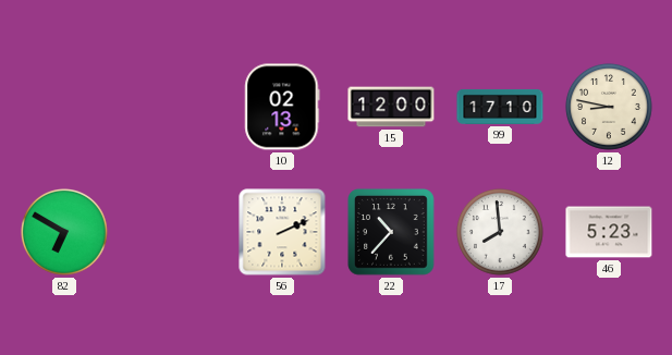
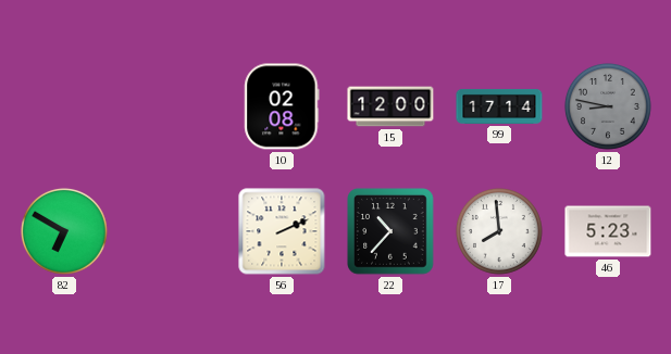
10: 02:13 -> 02:08
99: 17:10 -> 17:14
12 dial: cream -> grey
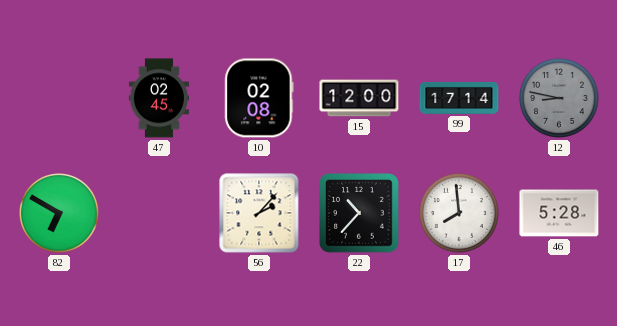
47: none -> 02:45
56: 2:11 -> 2:07
46: 5:23 -> 5:28
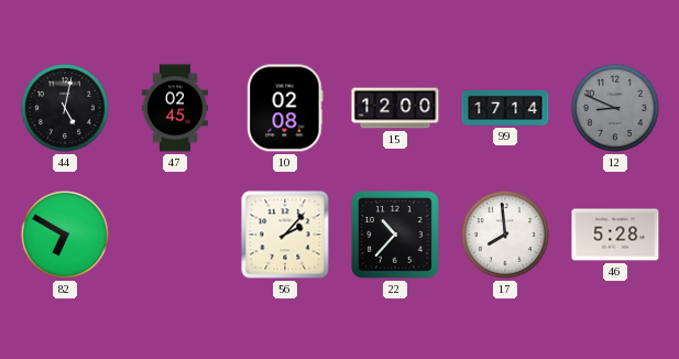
44: none -> 5:02
12: 8:47 -> 8:49
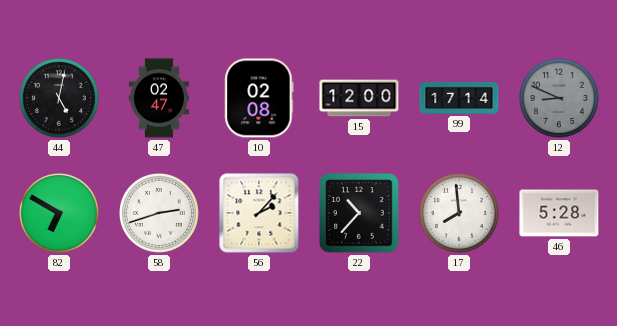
47: 02:45 -> 02:47
58: none -> 2:42
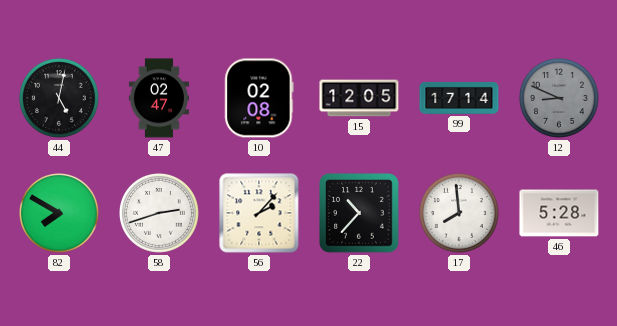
15: 12:00 -> 12:05
82: 6:50 -> 7:50
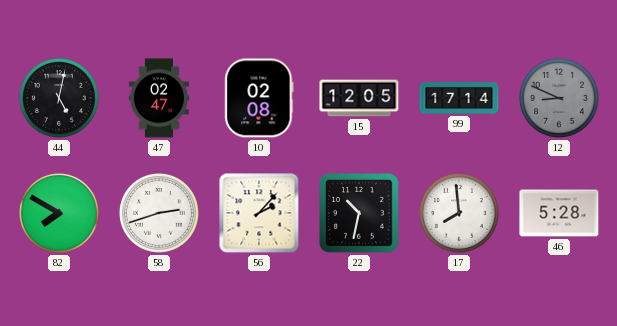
22: 10:37 -> 10:32
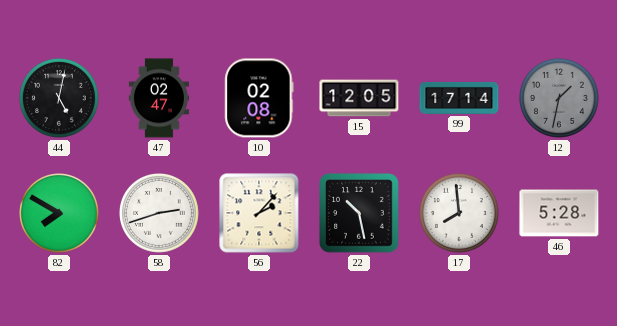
12: 8:49 -> 1:32
22: 10:32 -> 10:28
